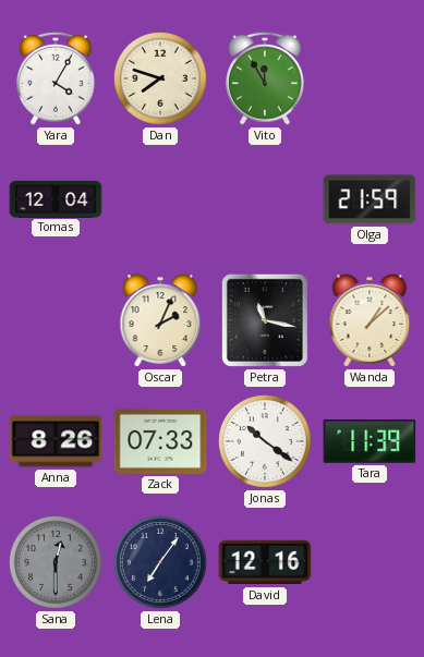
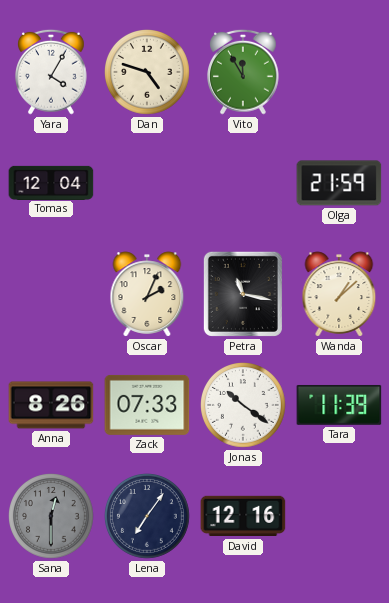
Dan: 7:48 -> 4:48
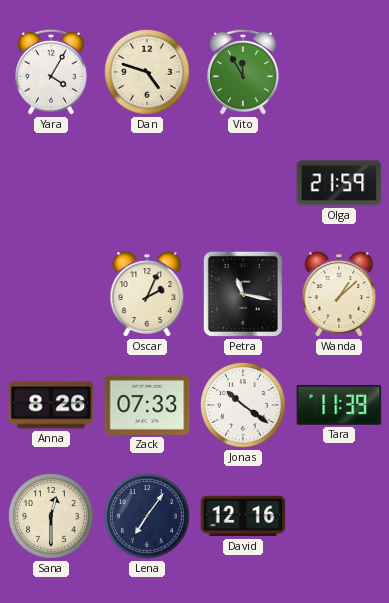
Tomas: 12:04 -> none
Sana dial: grey -> cream
